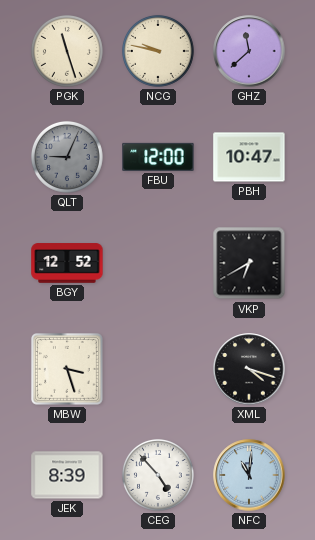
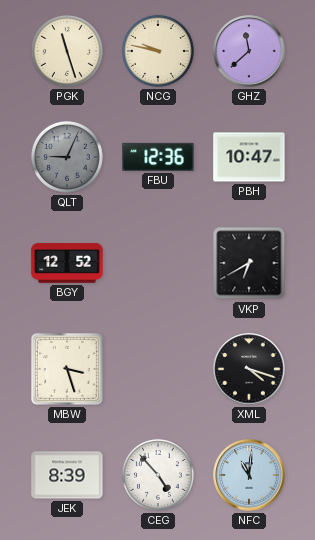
FBU: 12:00 -> 12:36
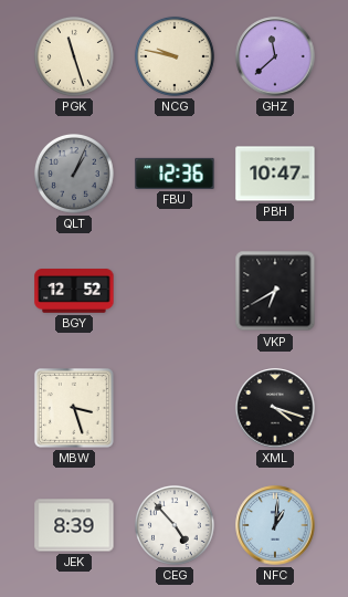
QLT: 9:04 -> 1:04
NFC: 11:01 -> 1:01
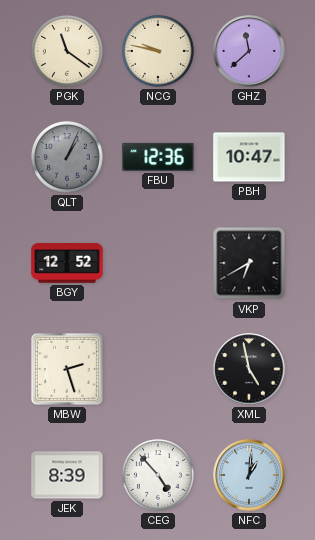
PGK: 11:27 -> 11:21
MBW: 3:27 -> 2:27
XML: 4:18 -> 4:58
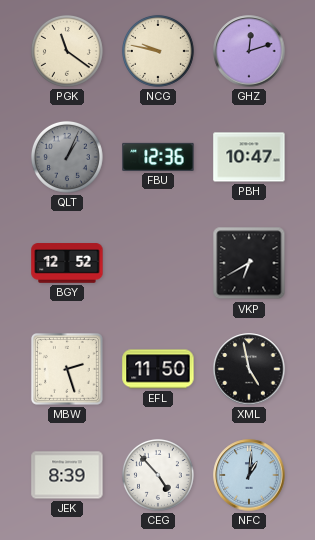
GHZ: 11:38 -> 12:12
EFL: none -> 11:50
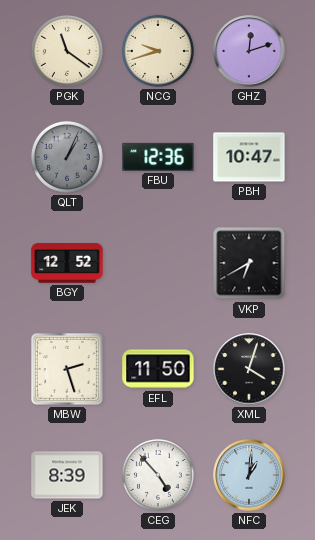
NCG: 9:47 -> 9:42
XML: 4:58 -> 4:03
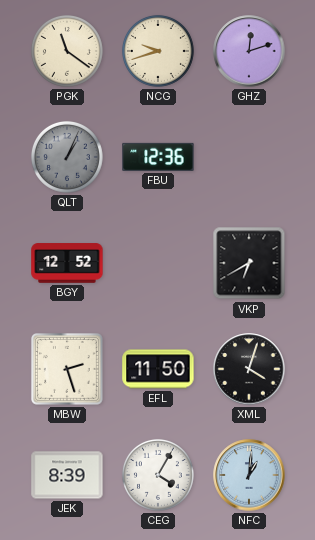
PBH: 10:47 -> none
CEG: 4:53 -> 4:05
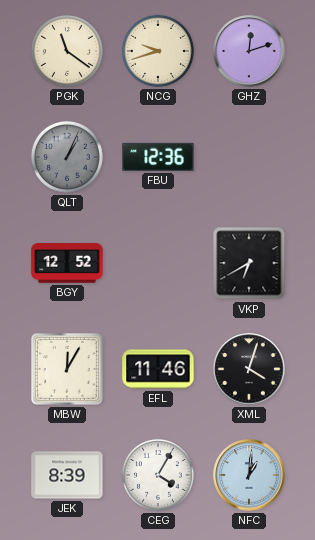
MBW: 2:27 -> 12:05
EFL: 11:50 -> 11:46
